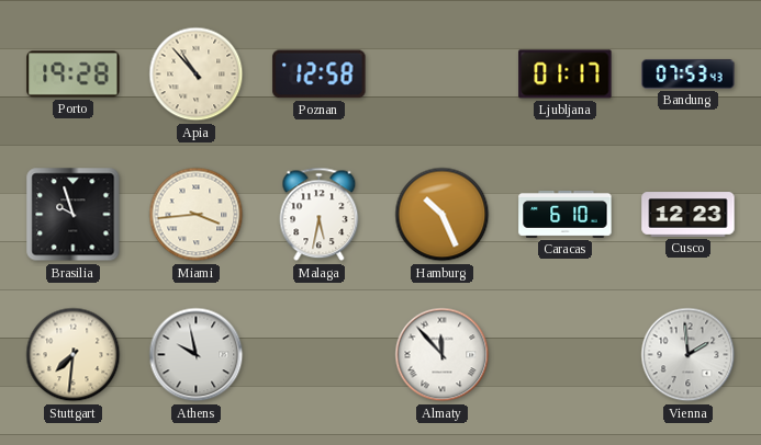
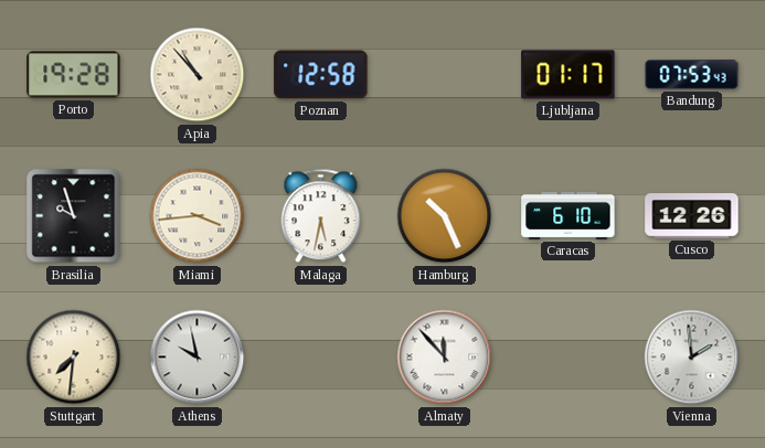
Cusco: 12:23 -> 12:26
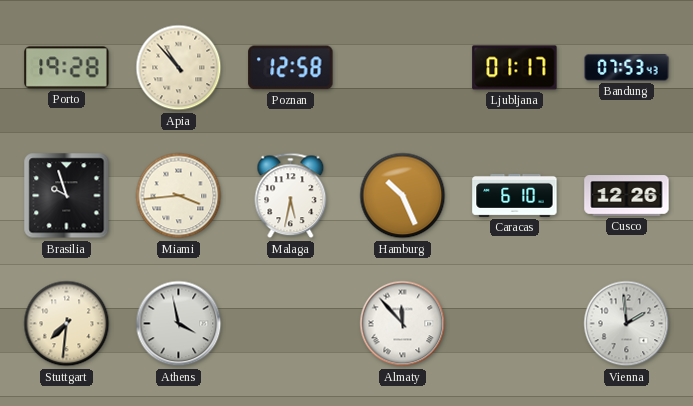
Athens: 9:58 -> 3:58
